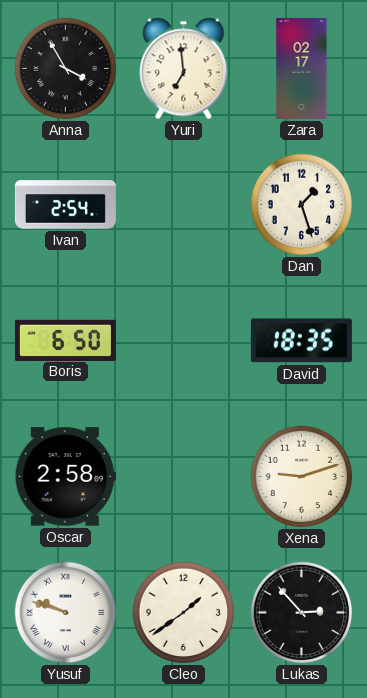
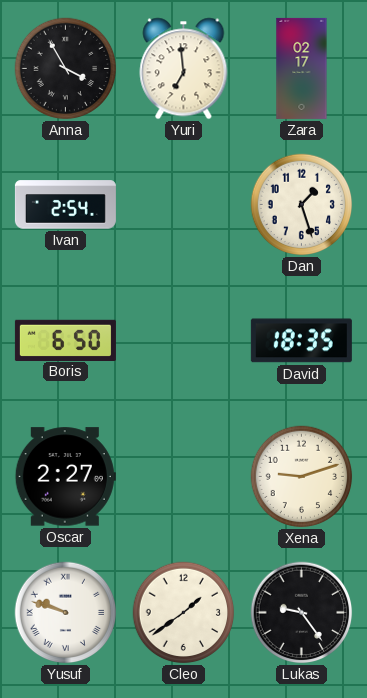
Oscar: 2:58 -> 2:27
Lukas: 2:53 -> 9:24
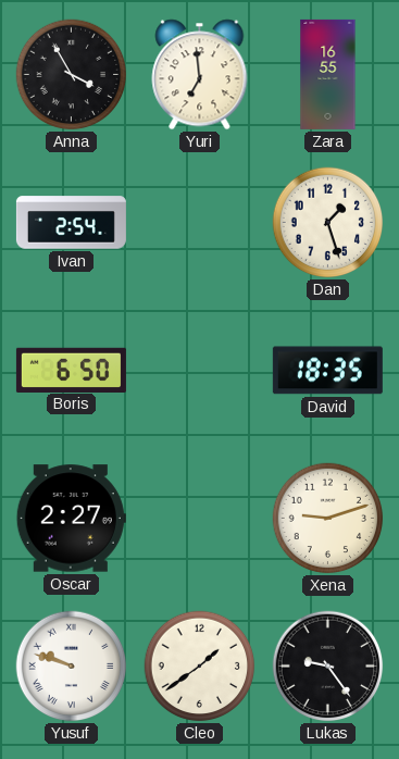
Zara: 02:17 -> 16:55
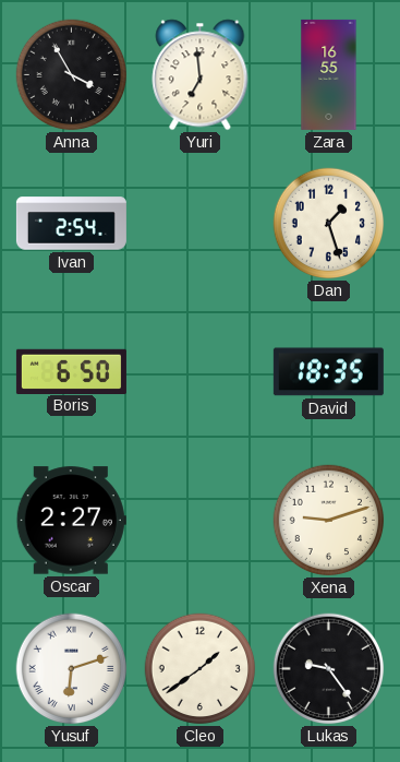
Yusuf: 9:48 -> 6:12
